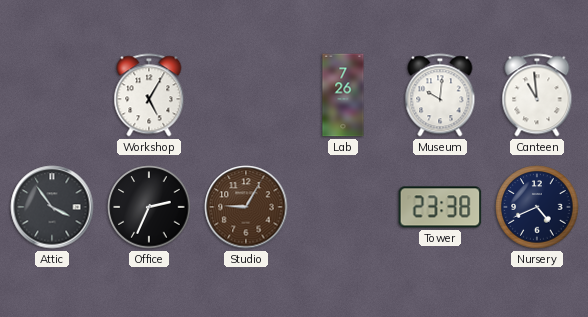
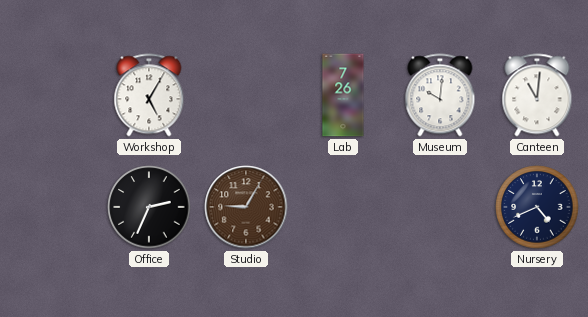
Canteen: 10:59 -> 11:01
Attic: 3:54 -> none
Tower: 23:38 -> none
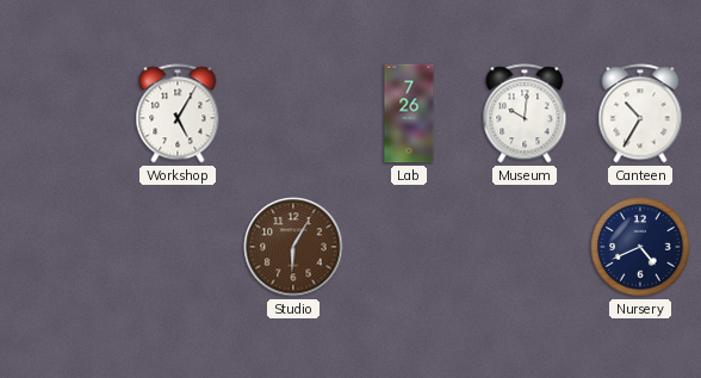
Canteen: 11:01 -> 10:35
Office: 2:34 -> none
Studio: 9:05 -> 6:05
